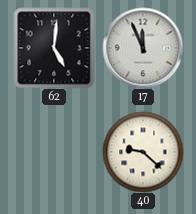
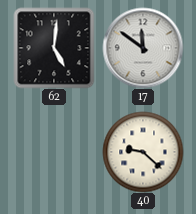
17: 11:56 -> 11:51
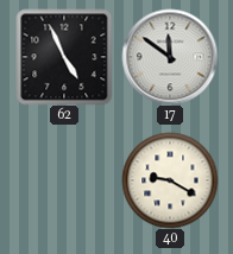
62: 5:01 -> 4:56
40: 9:22 -> 9:20
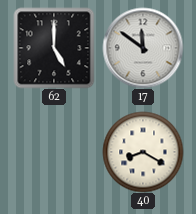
62: 4:56 -> 5:00
40: 9:20 -> 8:20
